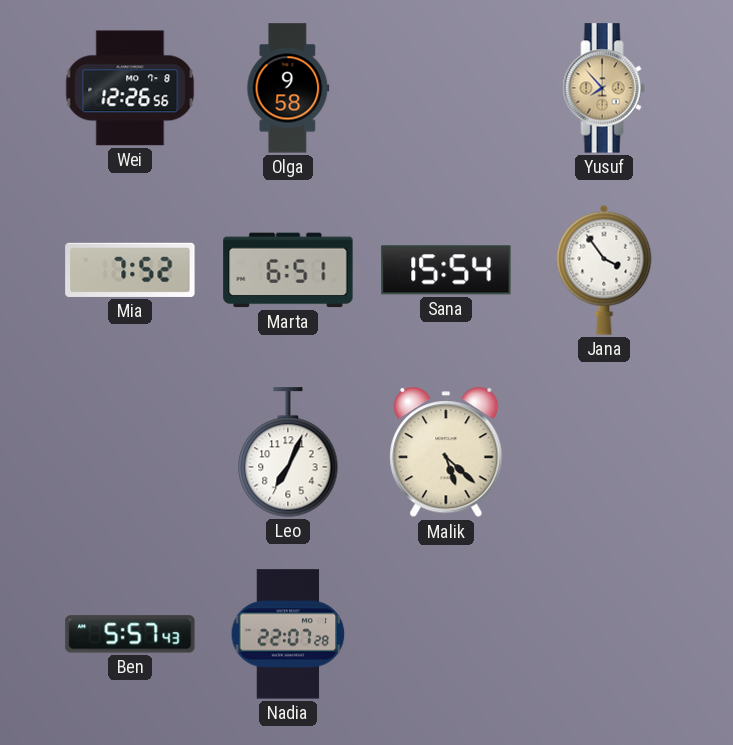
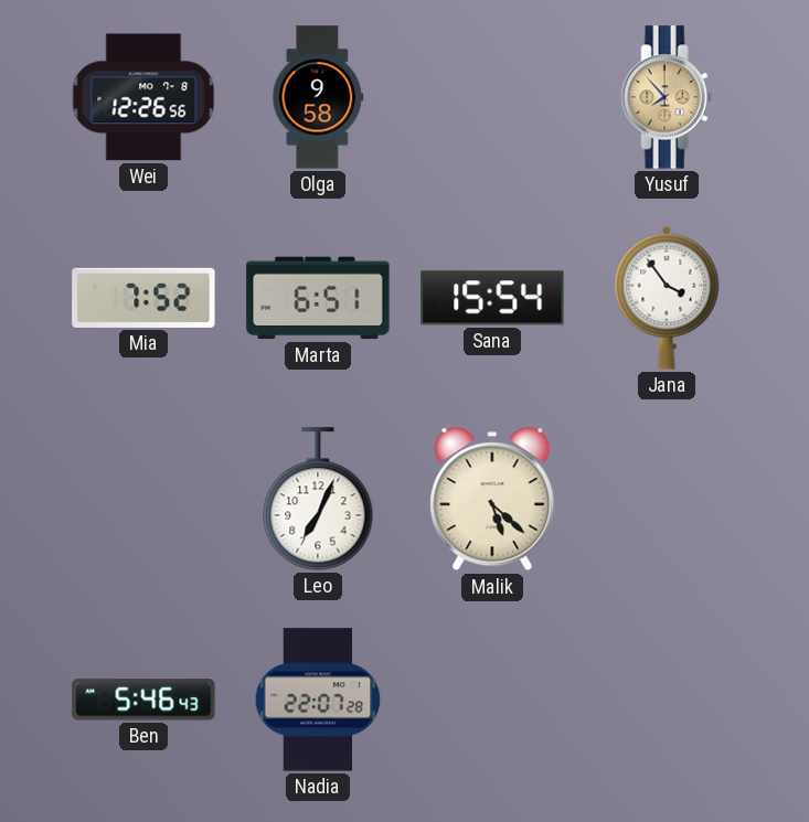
Ben: 5:57 -> 5:46
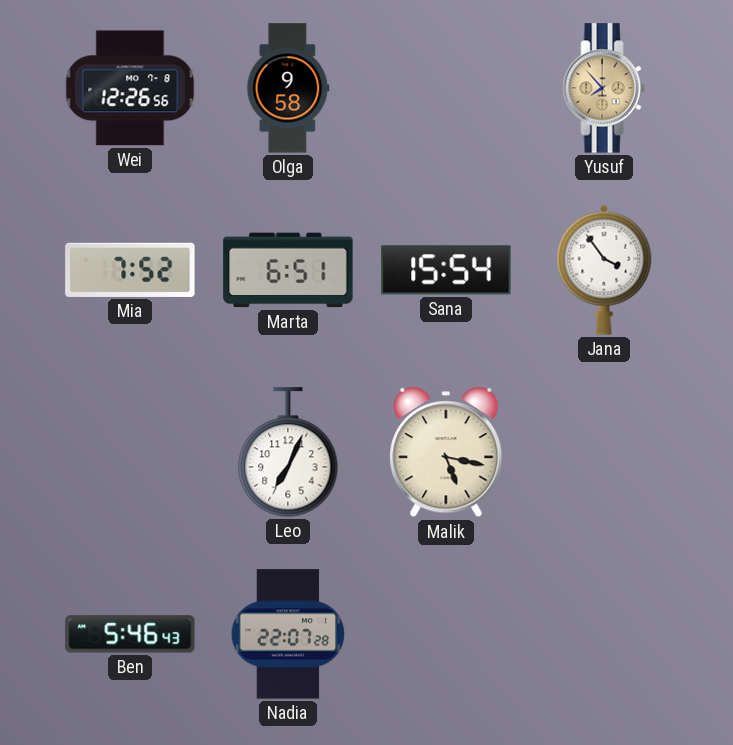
Malik: 5:22 -> 5:17
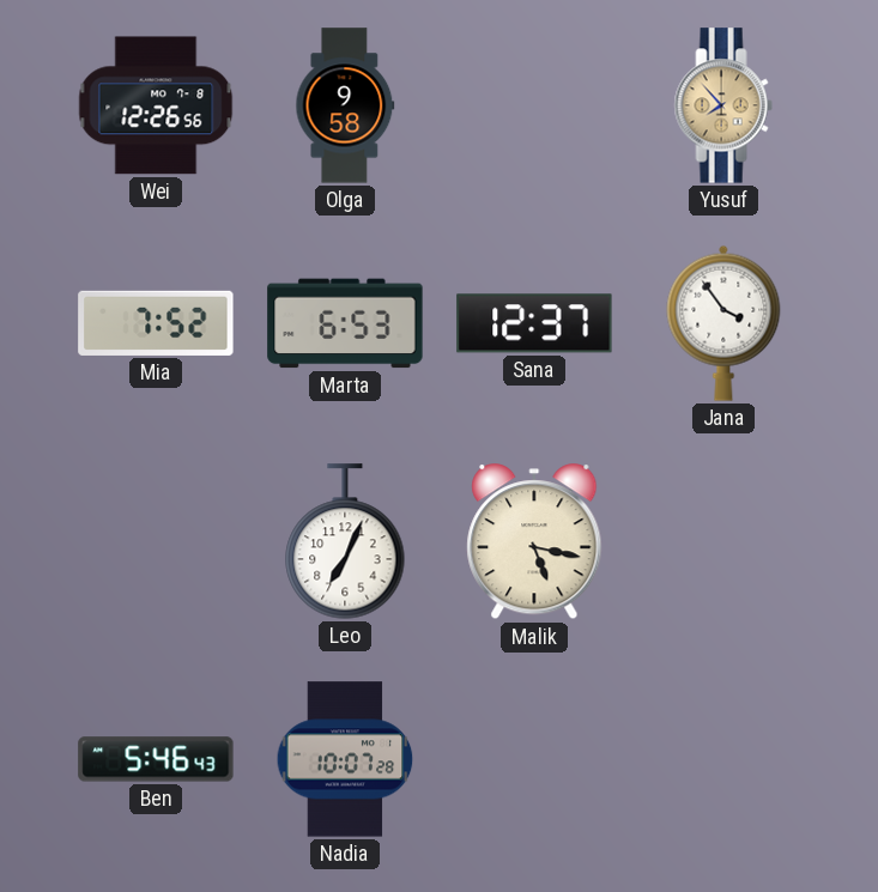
Marta: 6:51 -> 6:53
Sana: 15:54 -> 12:37
Nadia: 22:07 -> 10:07
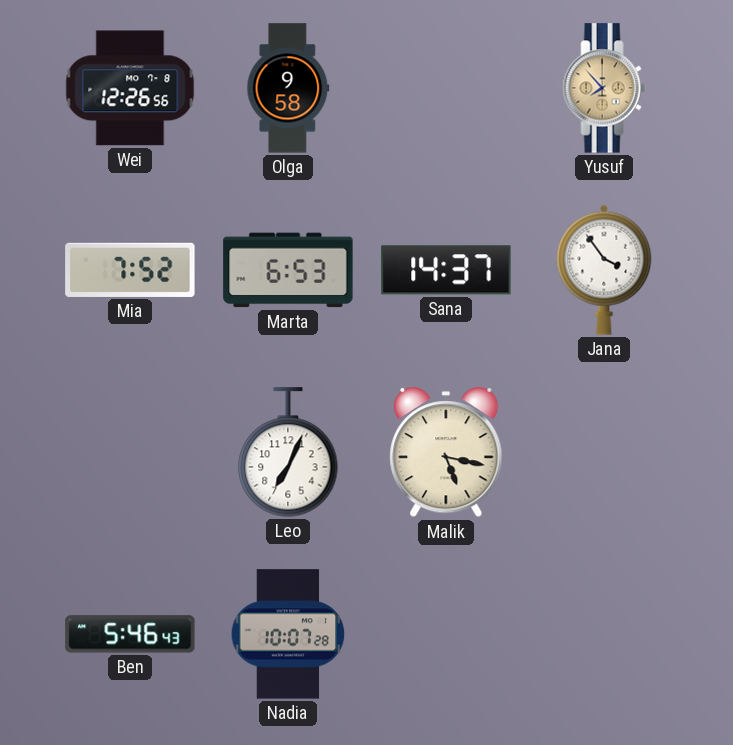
Sana: 12:37 -> 14:37
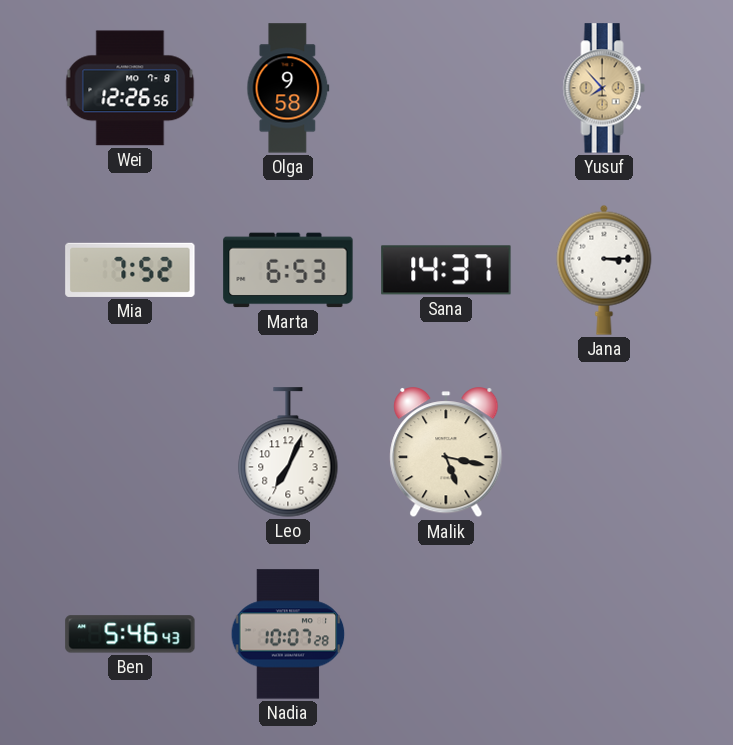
Jana: 3:54 -> 3:15
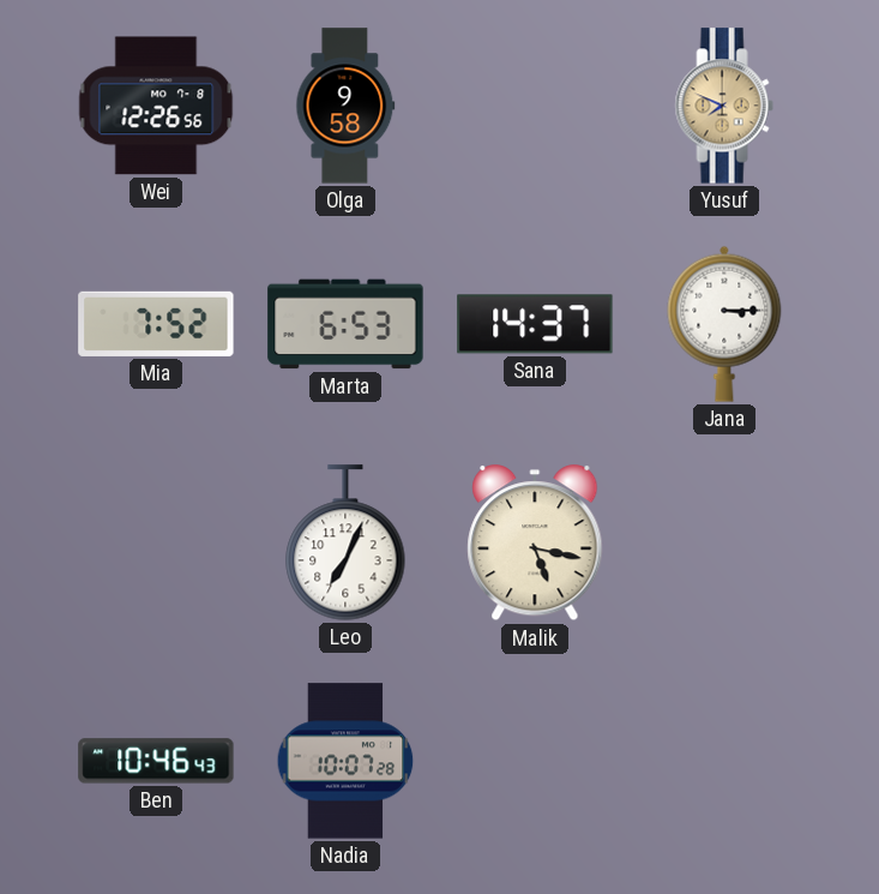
Yusuf: 7:53 -> 7:49
Ben: 5:46 -> 10:46
